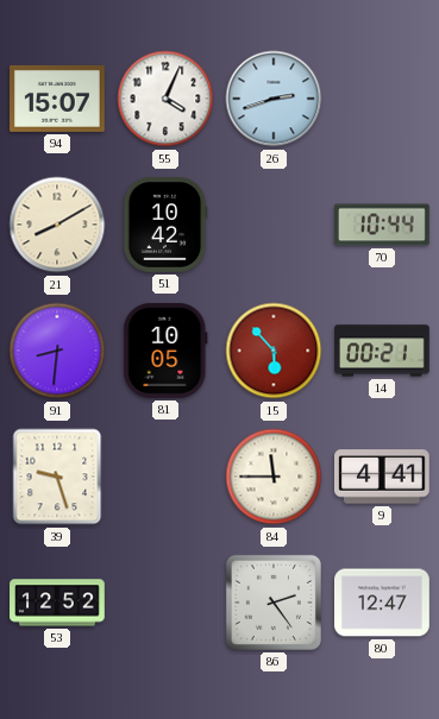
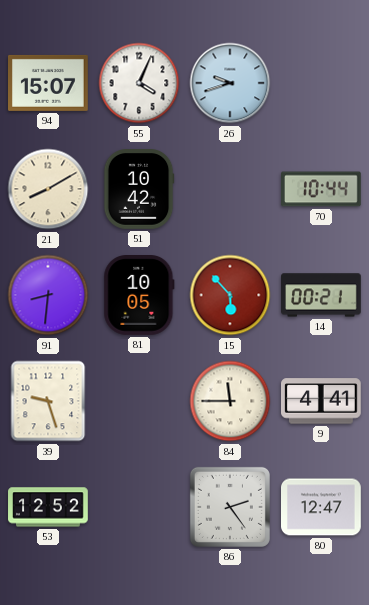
26: 2:42 -> 9:42
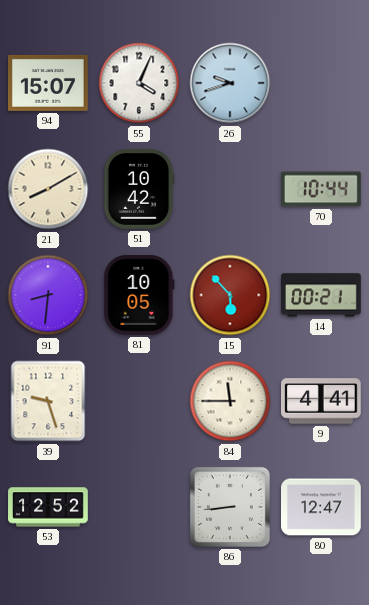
86: 2:24 -> 8:44
